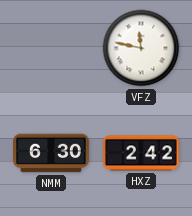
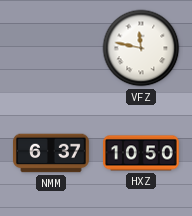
NMM: 6:30 -> 6:37
HXZ: 2:42 -> 10:50
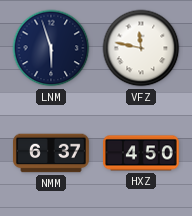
LNM: none -> 5:57
HXZ: 10:50 -> 4:50
